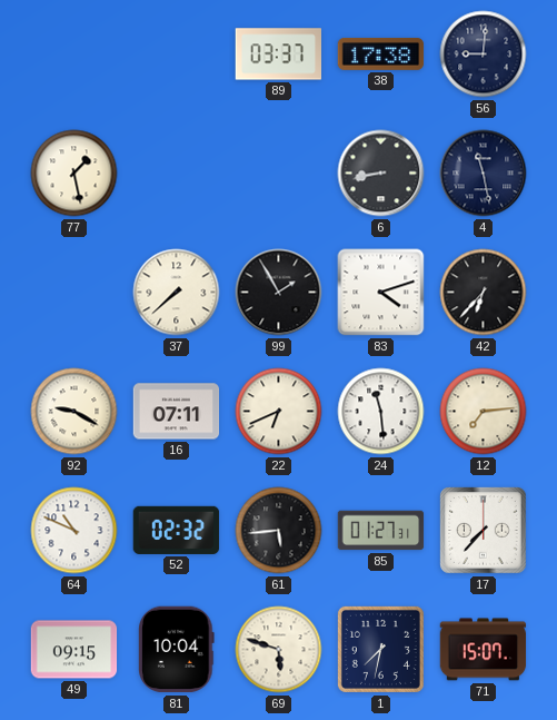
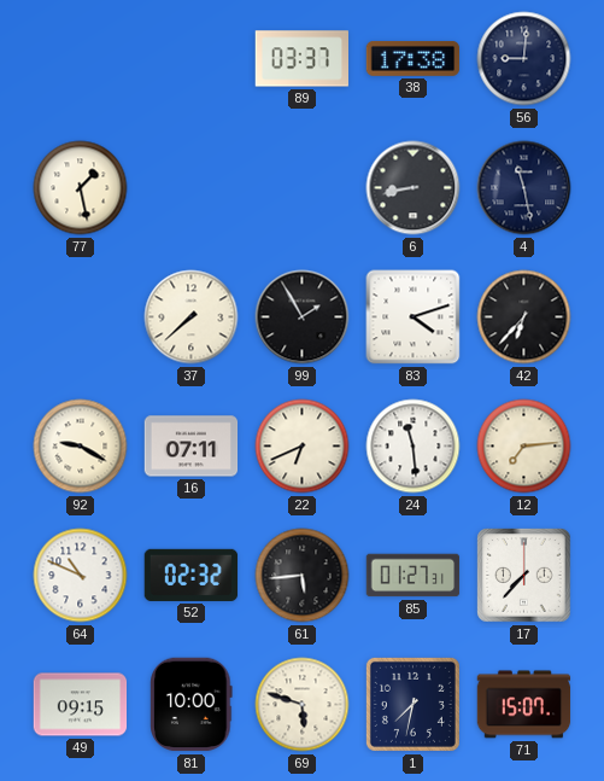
81: 10:04 -> 10:00
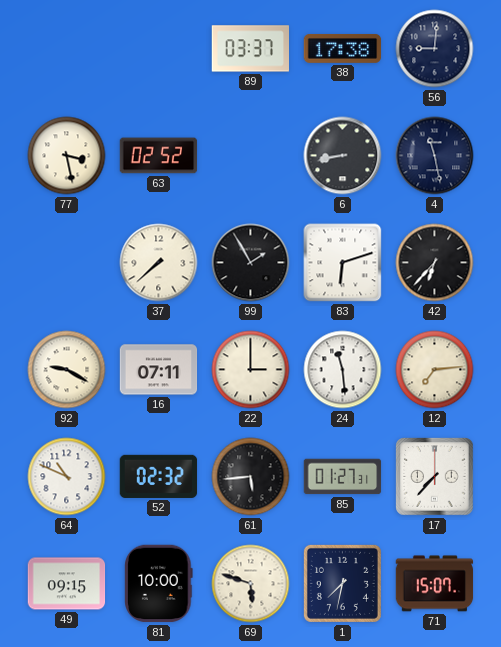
77: 1:28 -> 3:28
63: none -> 02:52
83: 4:12 -> 6:12
22: 6:41 -> 3:00
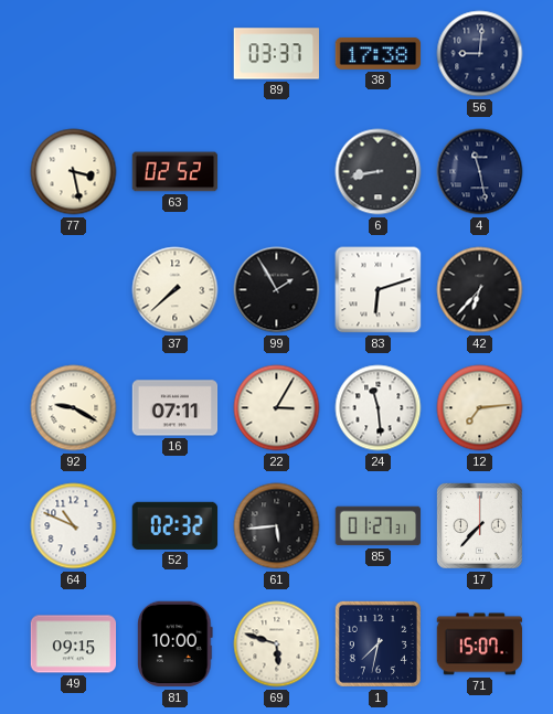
22: 3:00 -> 3:05
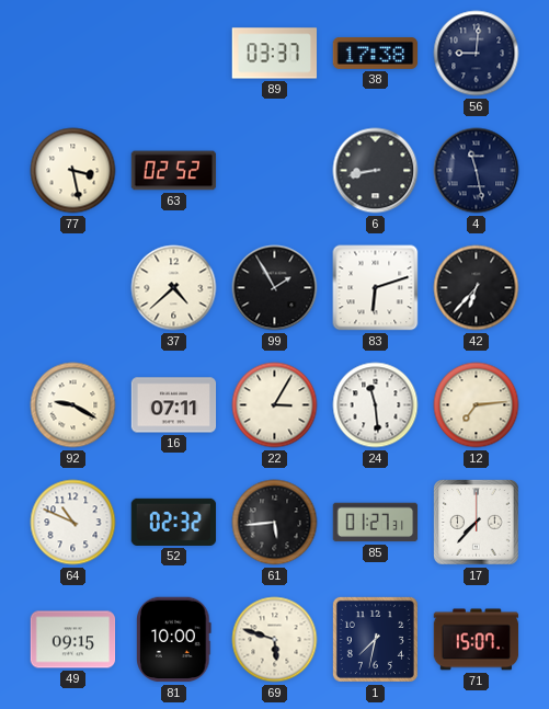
37: 7:38 -> 4:38
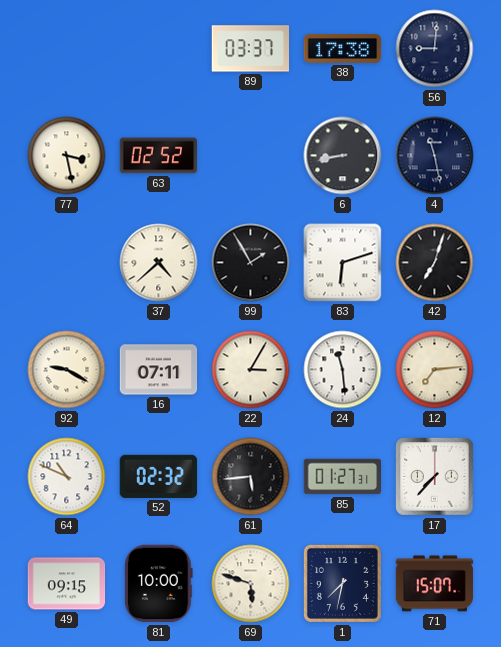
42: 6:37 -> 7:03
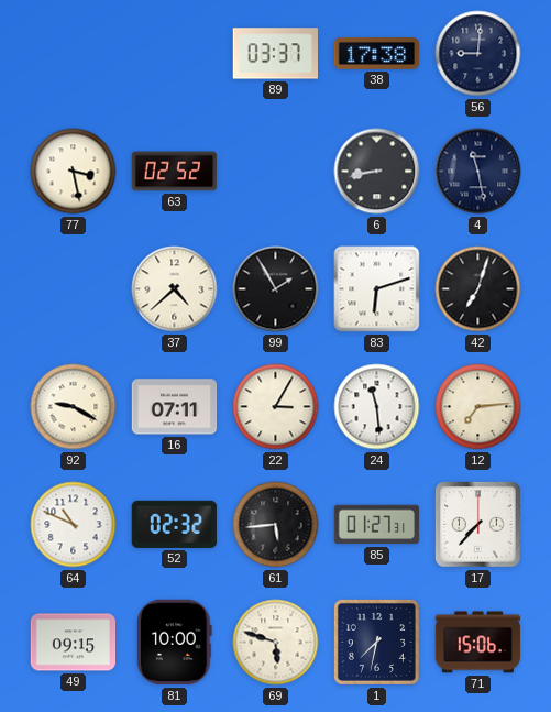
71: 15:07 -> 15:06
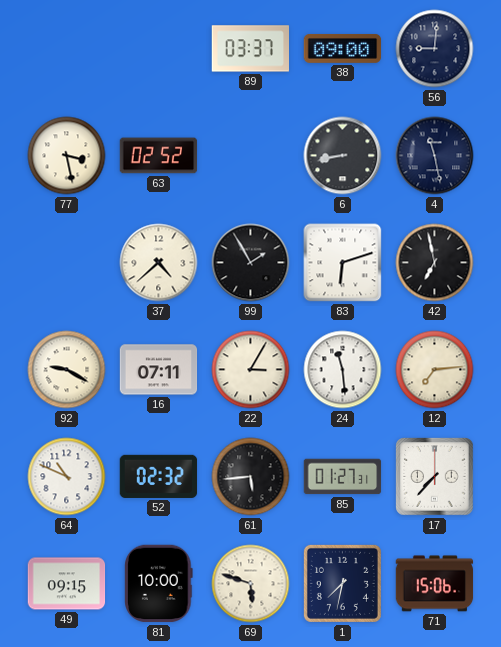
38: 17:38 -> 09:00
42: 7:03 -> 6:58
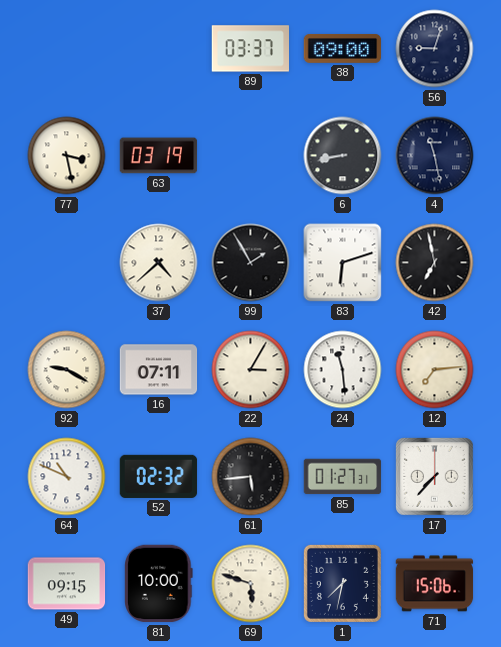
56: 9:01 -> 9:03
63: 02:52 -> 03:19
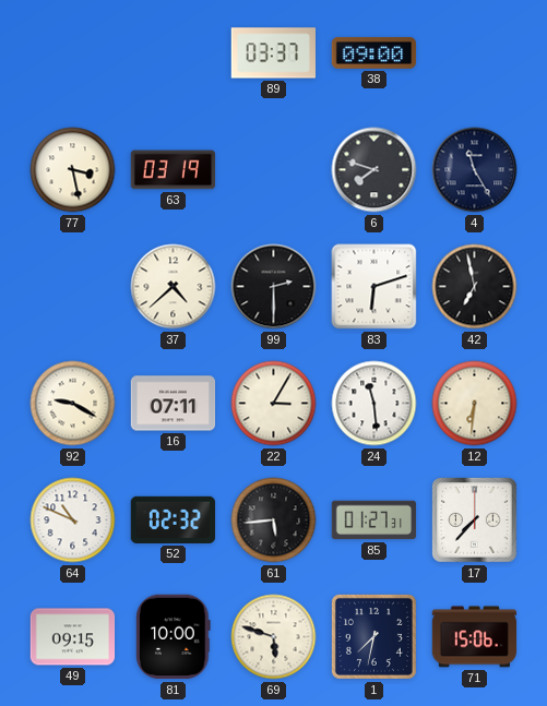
56: 9:03 -> none
6: 8:43 -> 7:48
4: 11:28 -> 11:25
99: 1:55 -> 2:30
12: 7:14 -> 6:31
